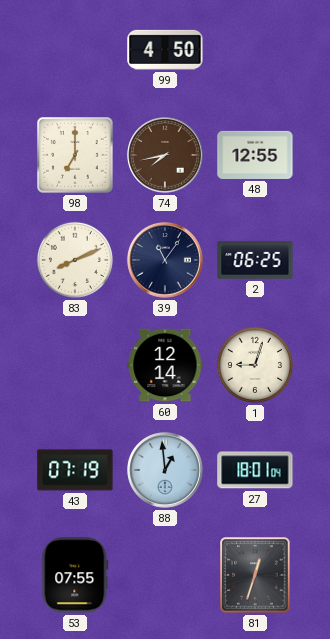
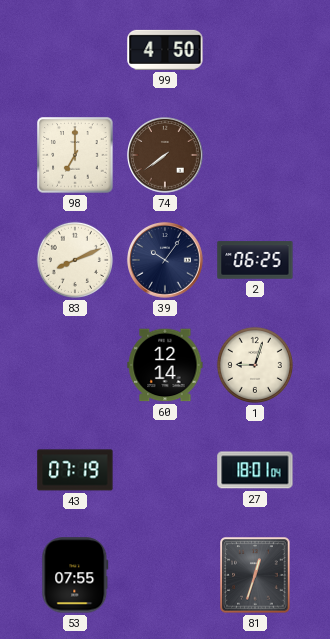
74: 7:43 -> 7:39
48: 12:55 -> none
39: 11:06 -> 10:06
88: 12:59 -> none
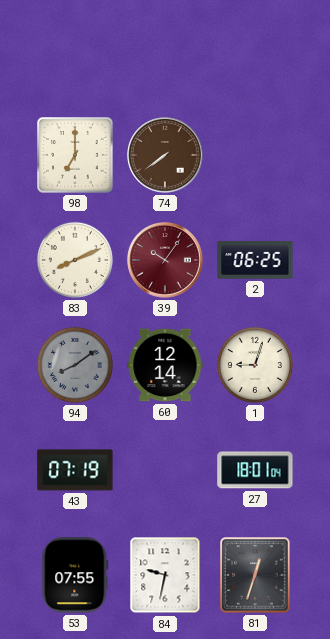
99: 4:50 -> none
39 dial: navy -> burgundy
94: none -> 8:09
84: none -> 9:32
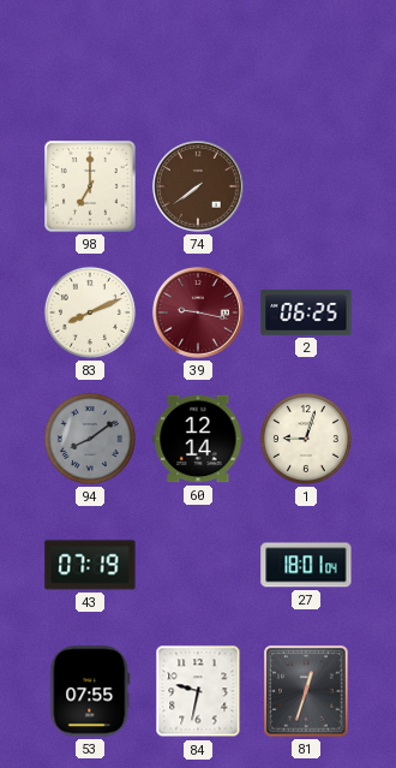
39: 10:06 -> 9:17
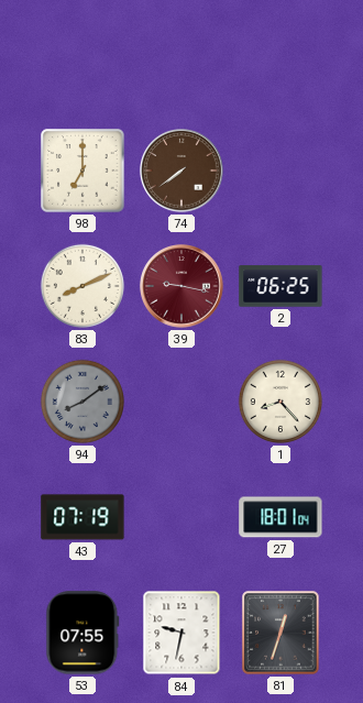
60: 12:14 -> none
1: 9:03 -> 8:23
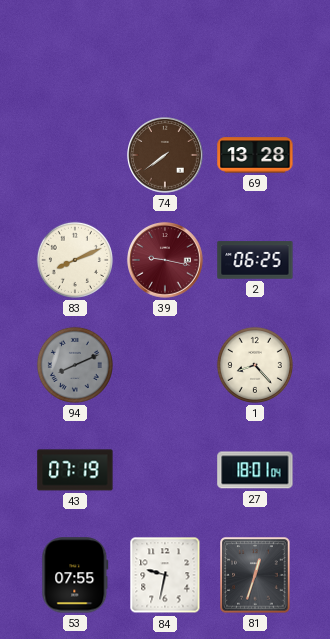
98: 7:00 -> none
69: none -> 13:28
94: 8:09 -> 8:11
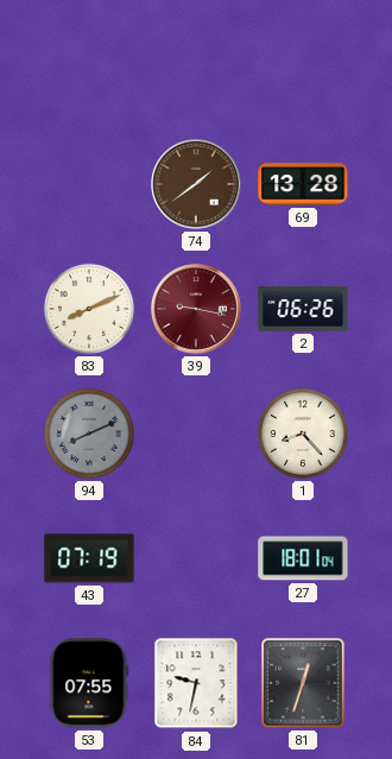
74: 7:39 -> 1:39
2: 06:25 -> 06:26
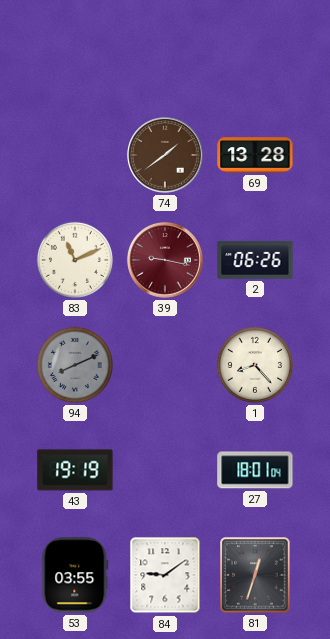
83: 8:11 -> 11:11
43: 07:19 -> 19:19
53: 07:55 -> 03:55
84: 9:32 -> 9:09
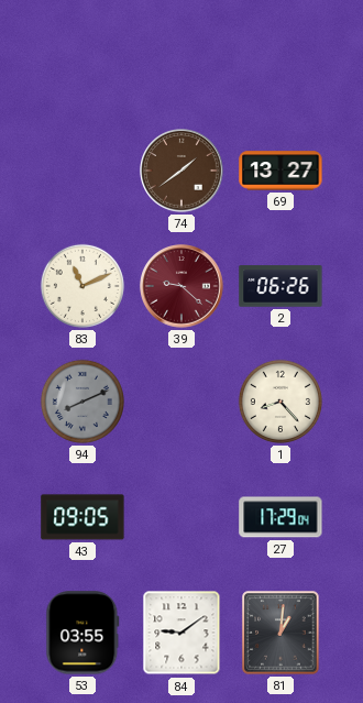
69: 13:28 -> 13:27
39: 9:17 -> 9:22
43: 19:19 -> 09:05
27: 18:01 -> 17:29
81: 12:33 -> 1:01
